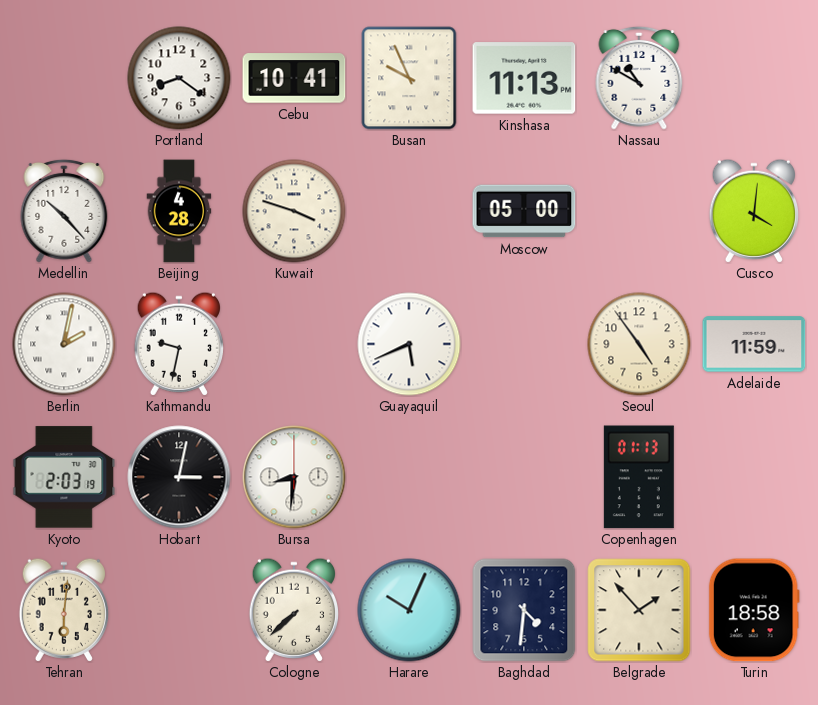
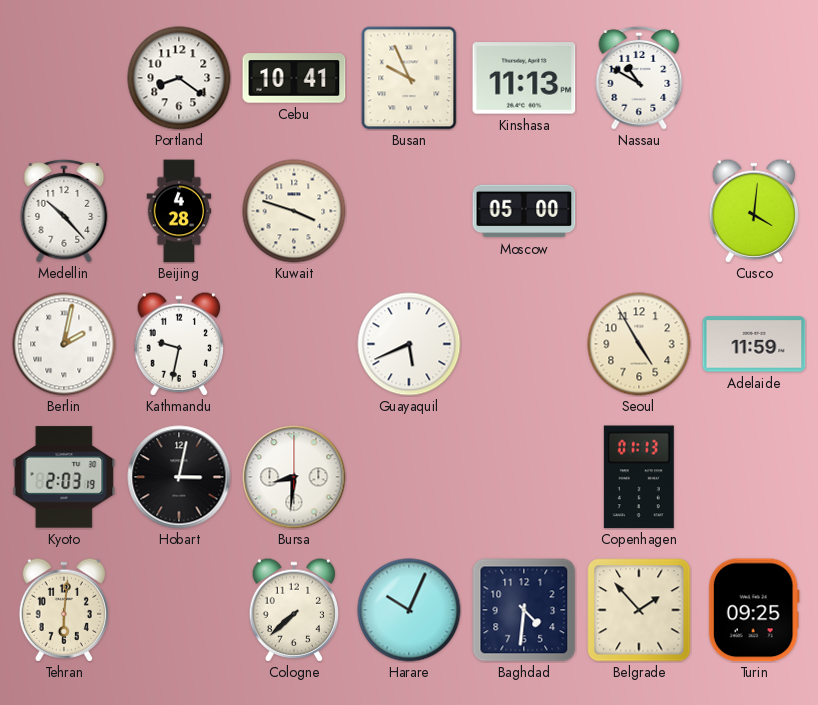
Seoul: 4:54 -> 4:55
Turin: 18:58 -> 09:25
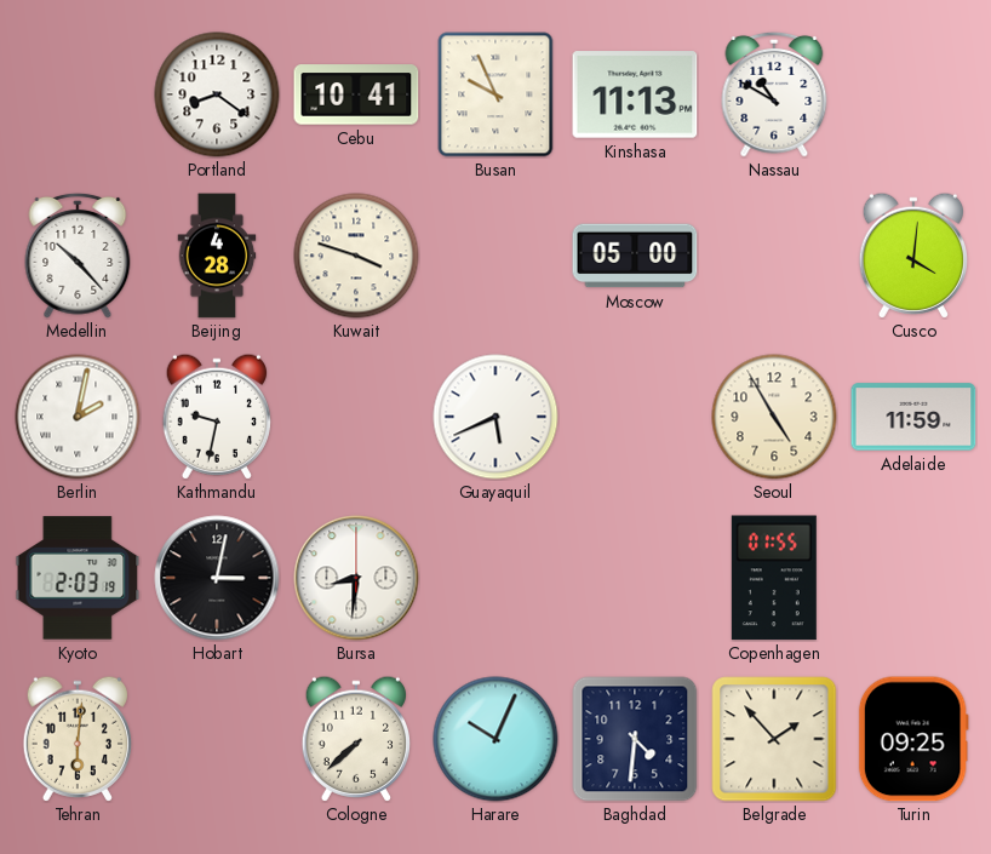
Copenhagen: 01:13 -> 01:55
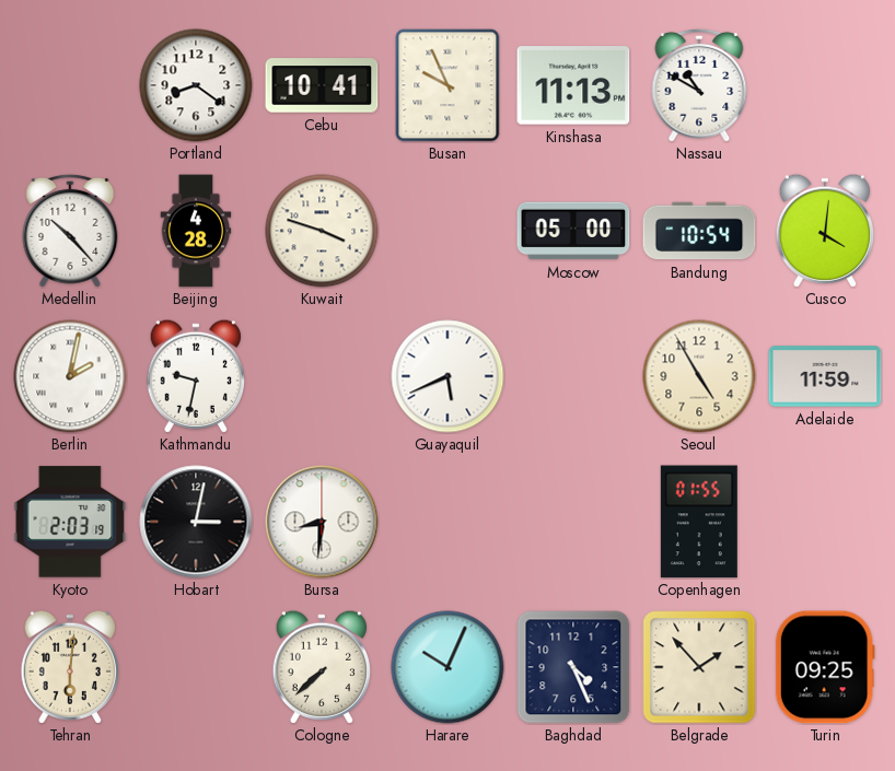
Bandung: none -> 10:54
Baghdad: 4:31 -> 4:26
